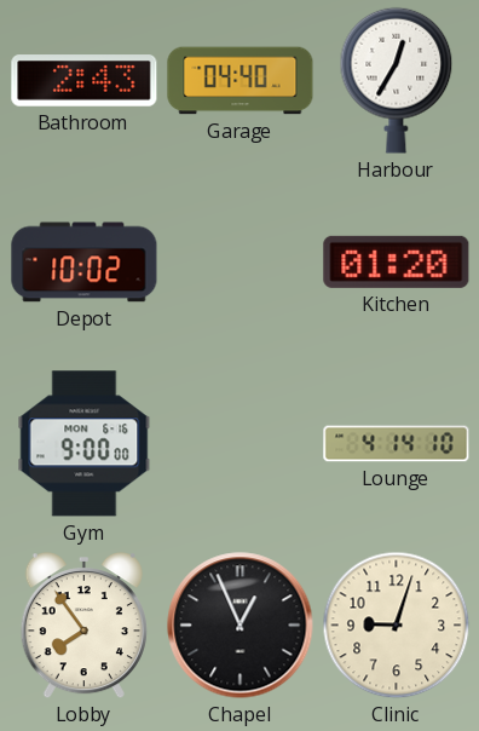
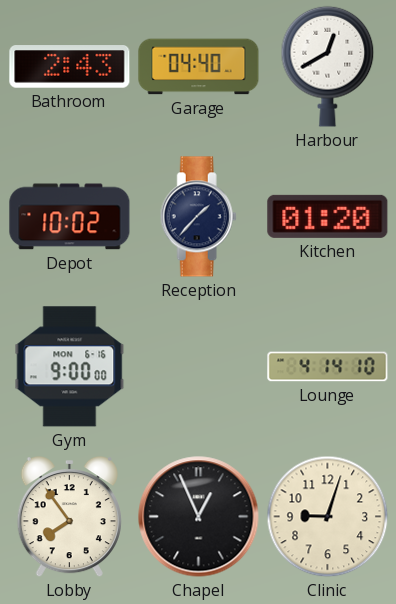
Harbour: 12:35 -> 12:40
Reception: none -> 1:37
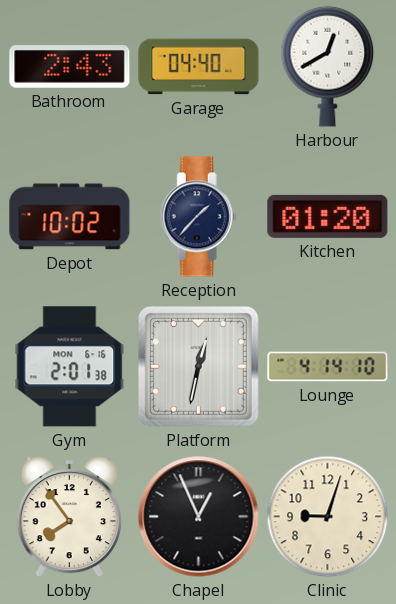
Gym: 9:00 -> 2:01
Platform: none -> 12:32
